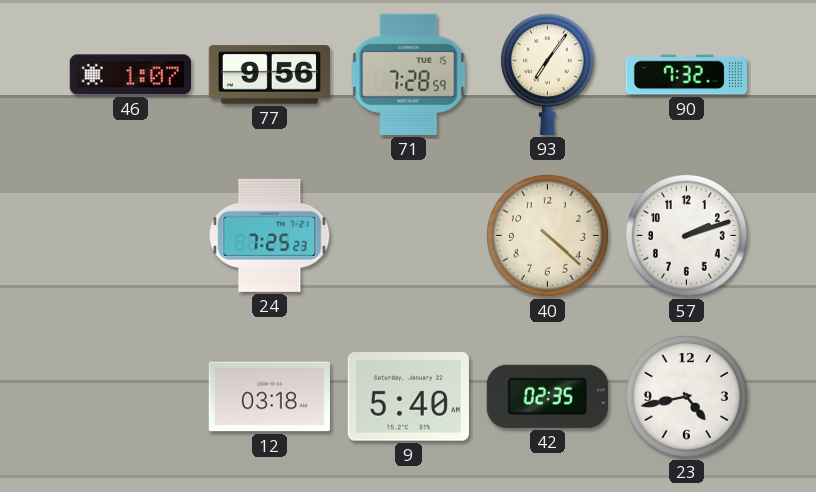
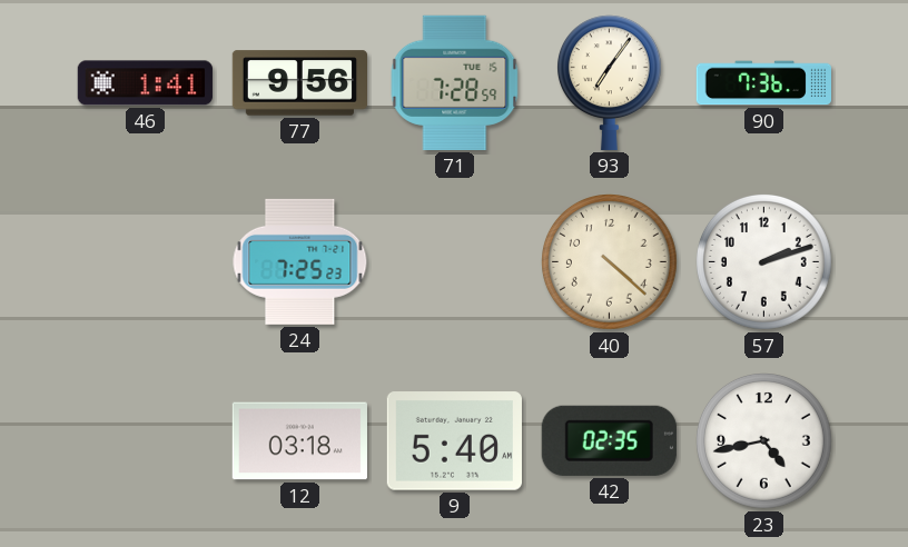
46: 1:07 -> 1:41
90: 7:32 -> 7:36
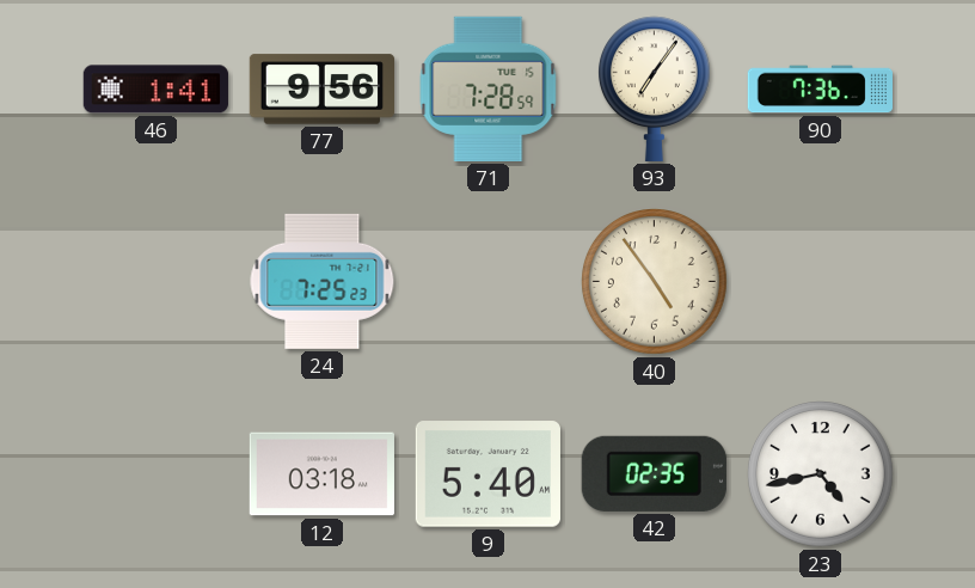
40: 4:22 -> 4:54
57: 2:12 -> none
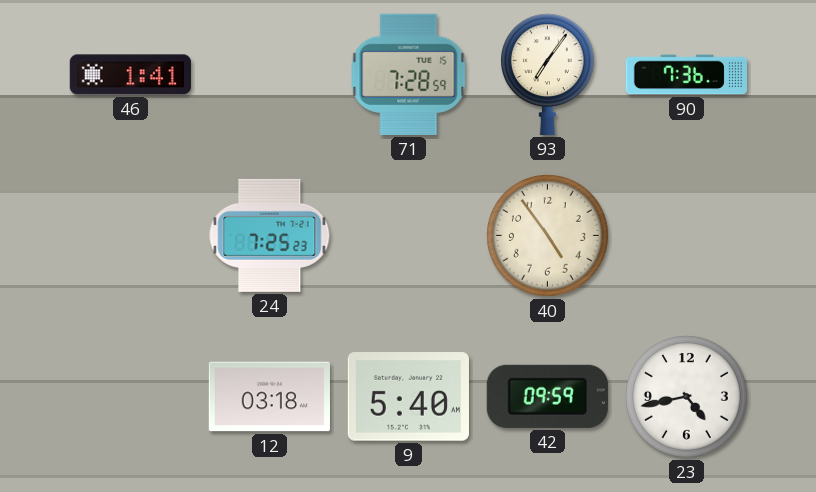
77: 9:56 -> none
42: 02:35 -> 09:59
